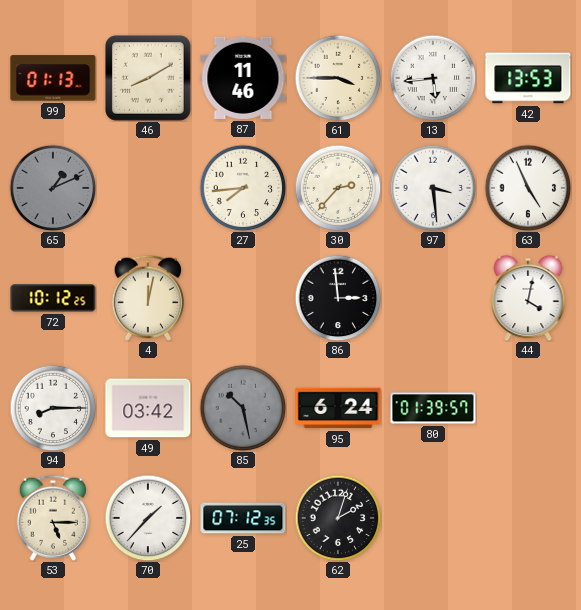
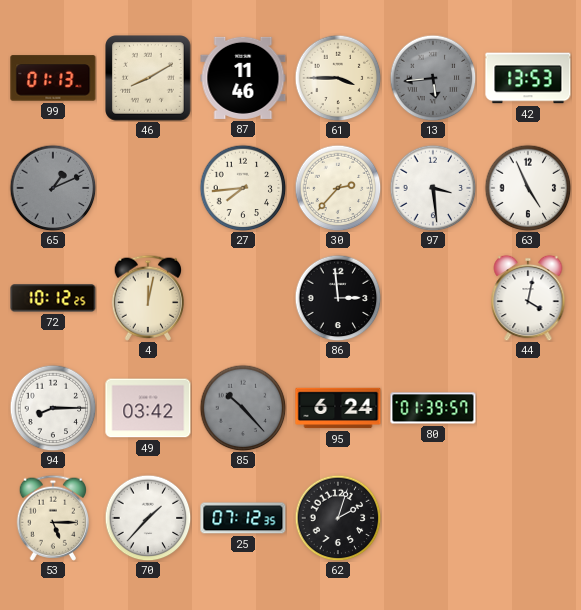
13 dial: white -> grey
85: 10:28 -> 10:23
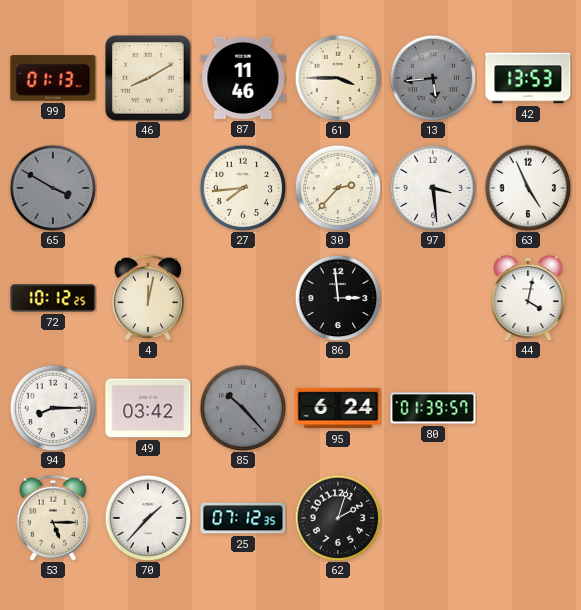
65: 1:11 -> 3:50
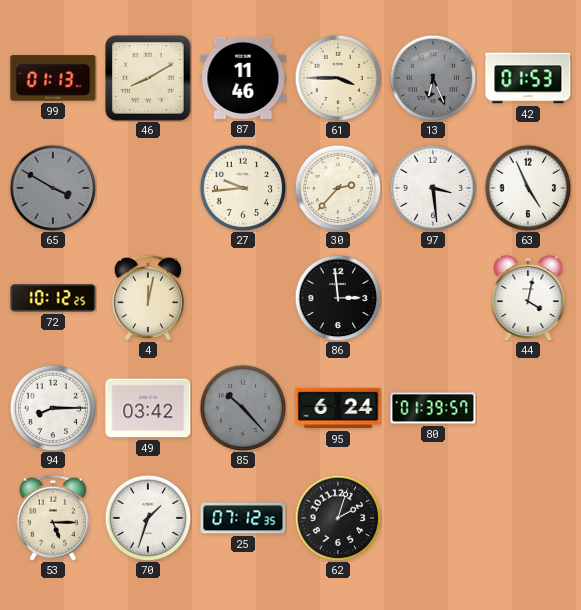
13: 5:44 -> 6:26
42: 13:53 -> 01:53
27: 7:44 -> 9:44
70: 1:37 -> 1:33
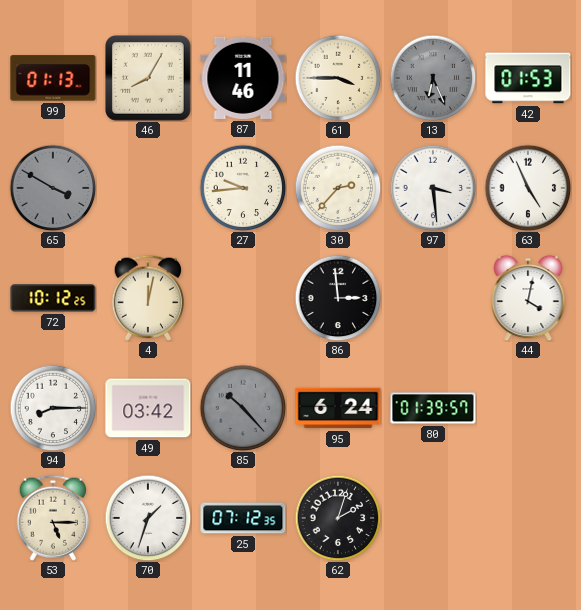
46: 8:10 -> 8:05
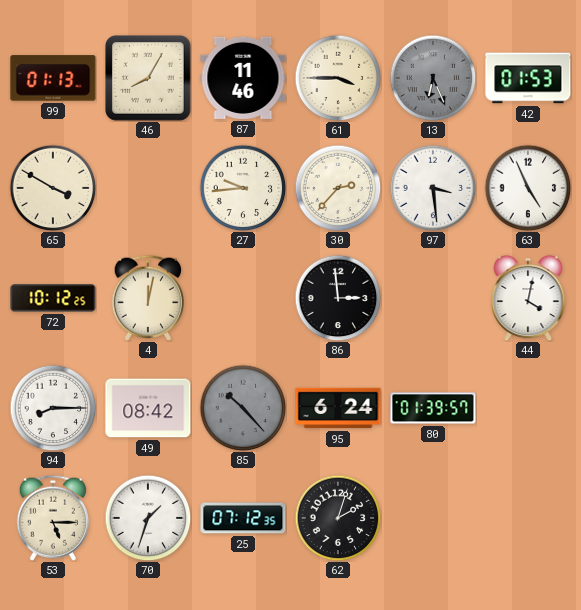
65 dial: grey -> cream
49: 03:42 -> 08:42
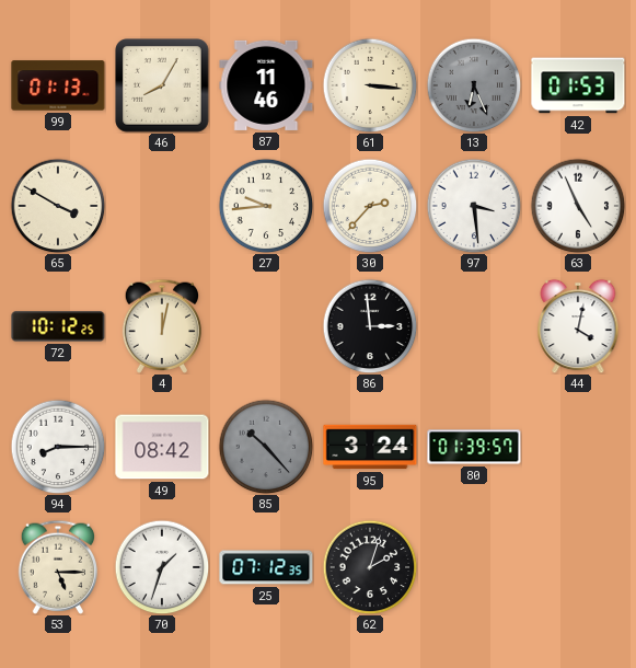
61: 3:45 -> 3:16
95: 6:24 -> 3:24
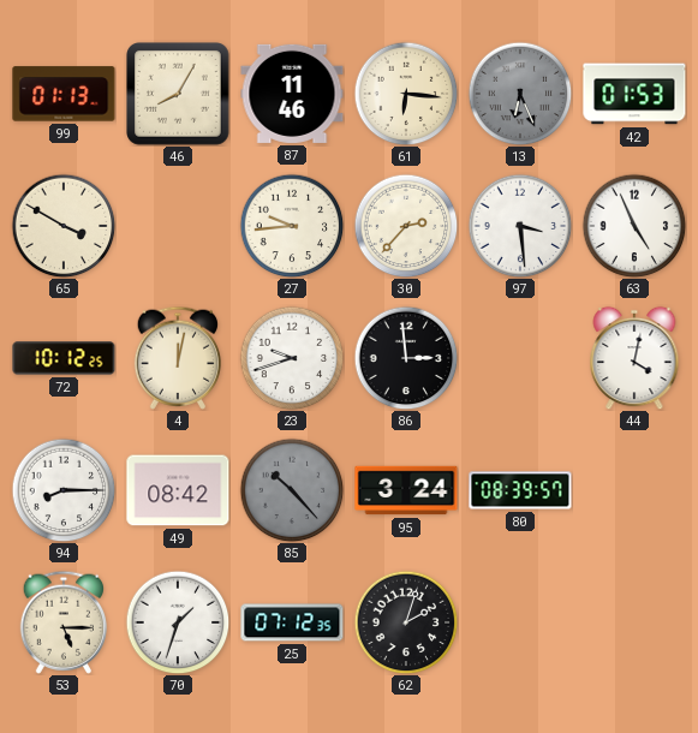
61: 3:16 -> 6:16
23: none -> 9:42
80: 01:39 -> 08:39
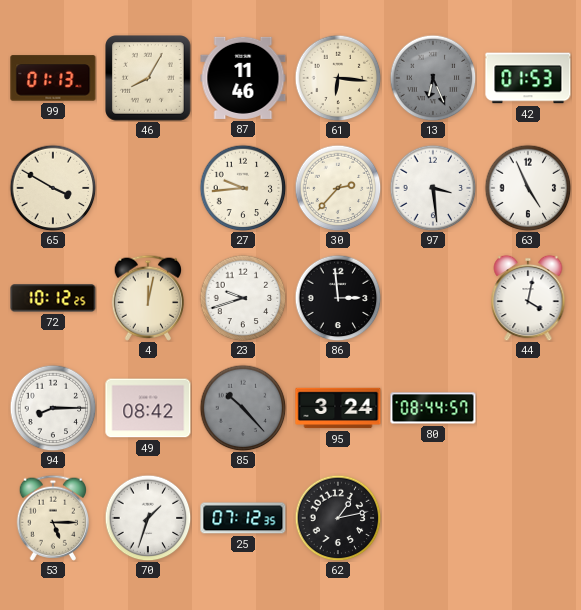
80: 08:39 -> 08:44
62: 2:03 -> 1:13
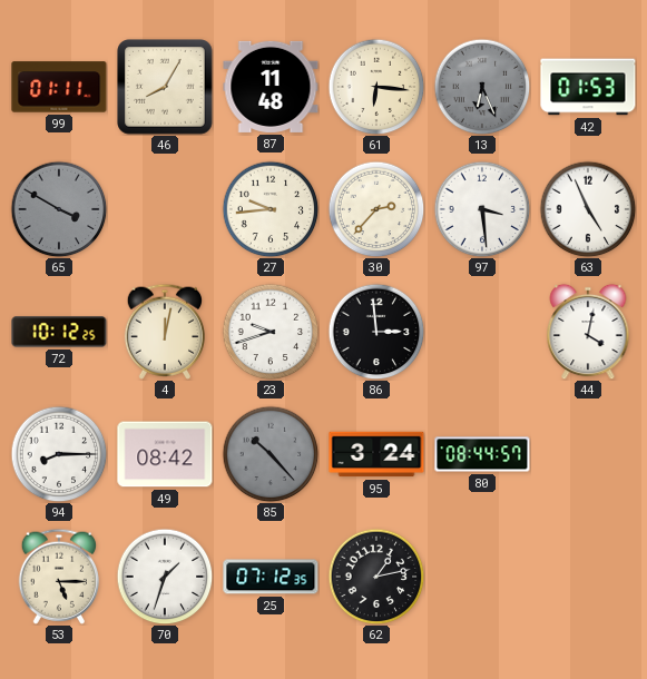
99: 01:13 -> 01:11
87: 11:46 -> 11:48
65 dial: cream -> grey
